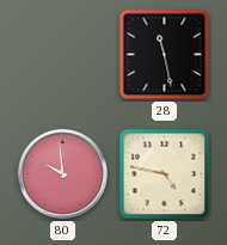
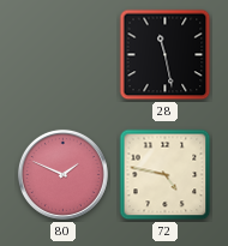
80: 9:59 -> 1:49
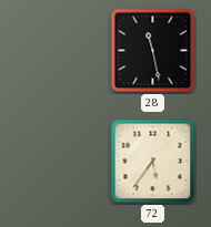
80: 1:49 -> none
72: 4:47 -> 5:36
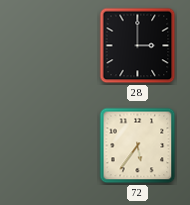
28: 11:28 -> 3:00
